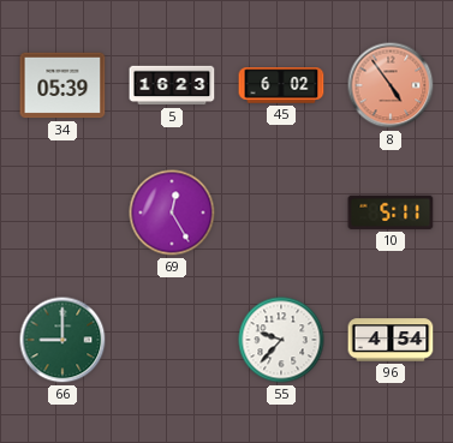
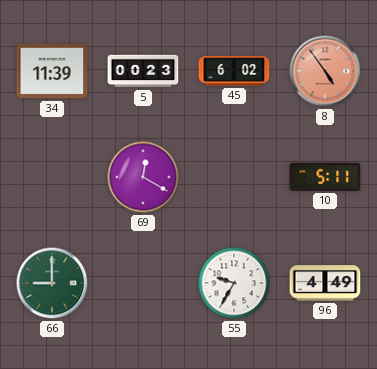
34: 05:39 -> 11:39
5: 16:23 -> 00:23
69: 12:25 -> 12:20
55: 9:37 -> 9:35
96: 4:54 -> 4:49
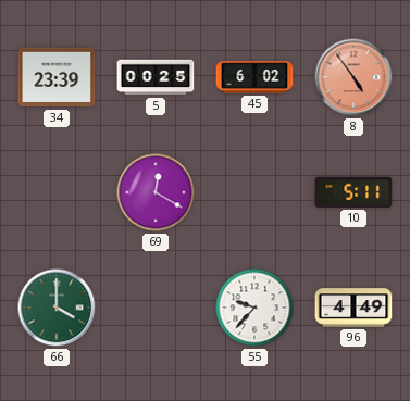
34: 11:39 -> 23:39
5: 00:23 -> 00:25
66: 9:00 -> 4:00
55: 9:35 -> 9:37
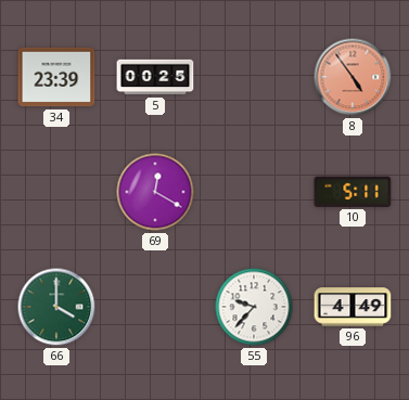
45: 6:02 -> none
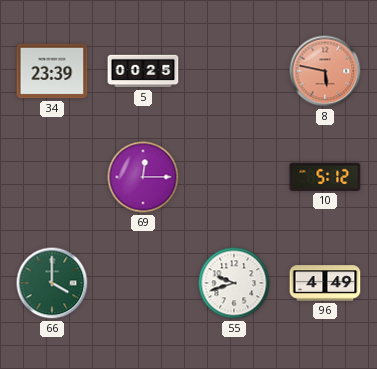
8: 4:54 -> 5:47
69: 12:20 -> 12:15
10: 5:11 -> 5:12
55: 9:37 -> 9:42
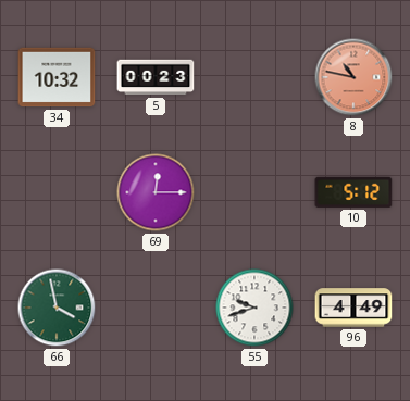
34: 23:39 -> 10:32
5: 00:25 -> 00:23
8: 5:47 -> 10:47
66: 4:00 -> 3:58
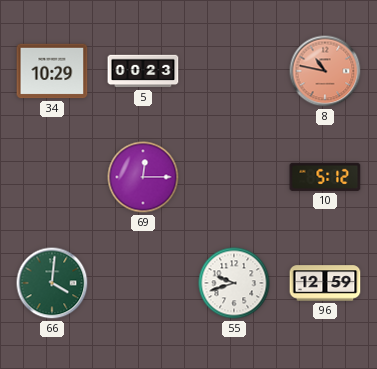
34: 10:32 -> 10:29
66: 3:58 -> 4:01
96: 4:49 -> 12:59
